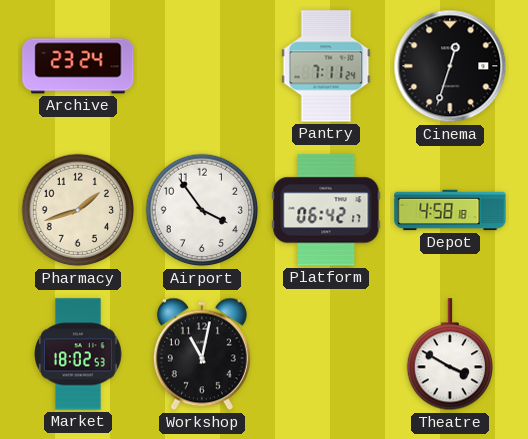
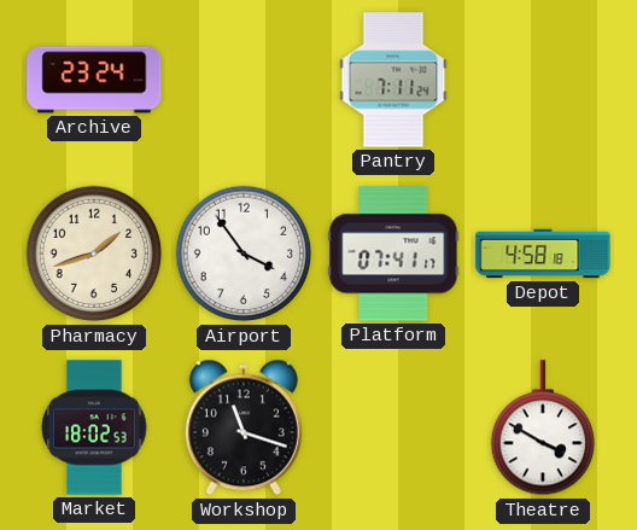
Cinema: 12:33 -> none
Platform: 06:42 -> 07:41
Workshop: 11:02 -> 11:18
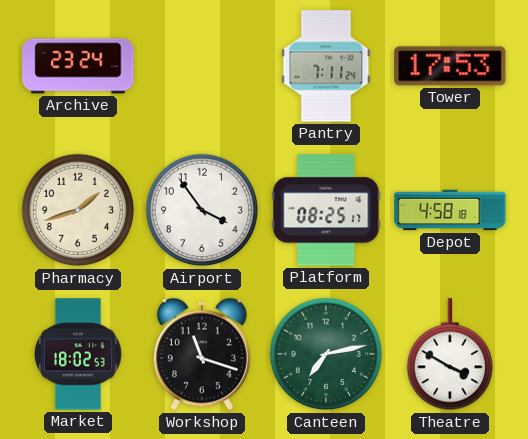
Tower: none -> 17:53
Platform: 07:41 -> 08:25
Canteen: none -> 7:13
